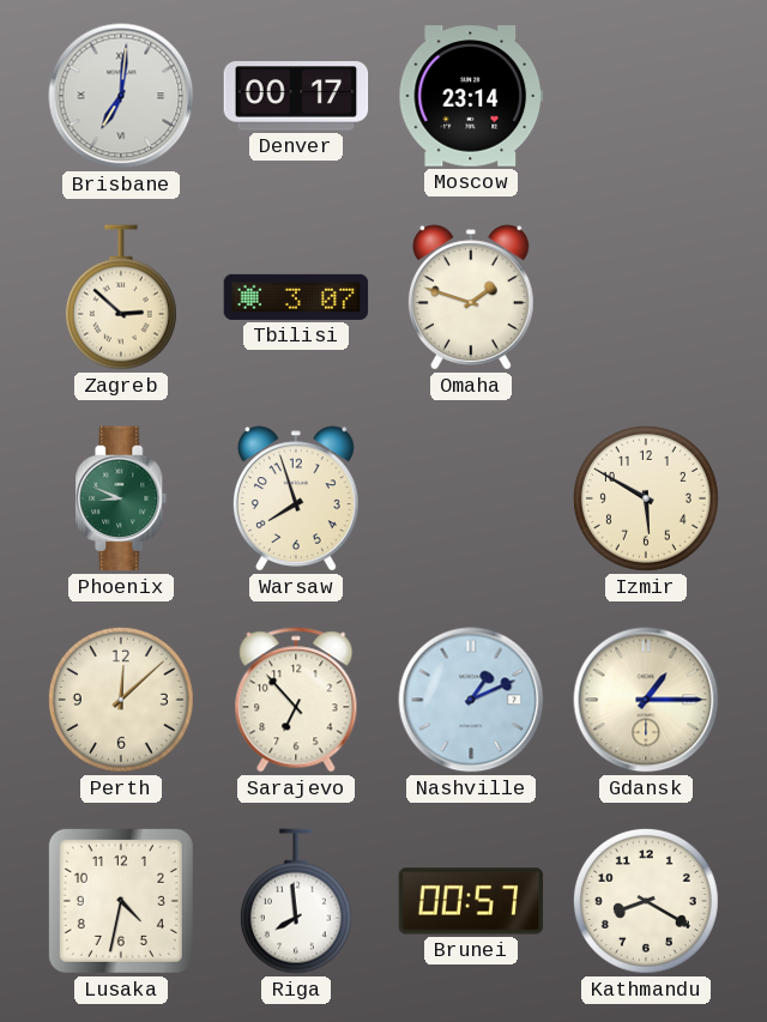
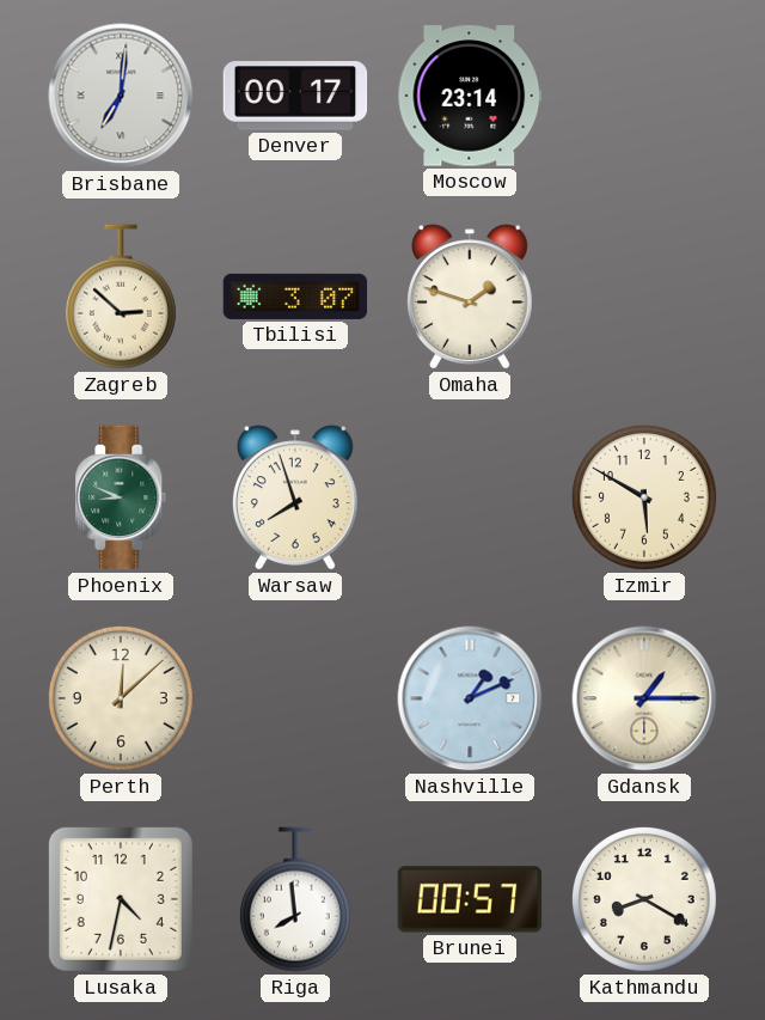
Sarajevo: 6:53 -> none
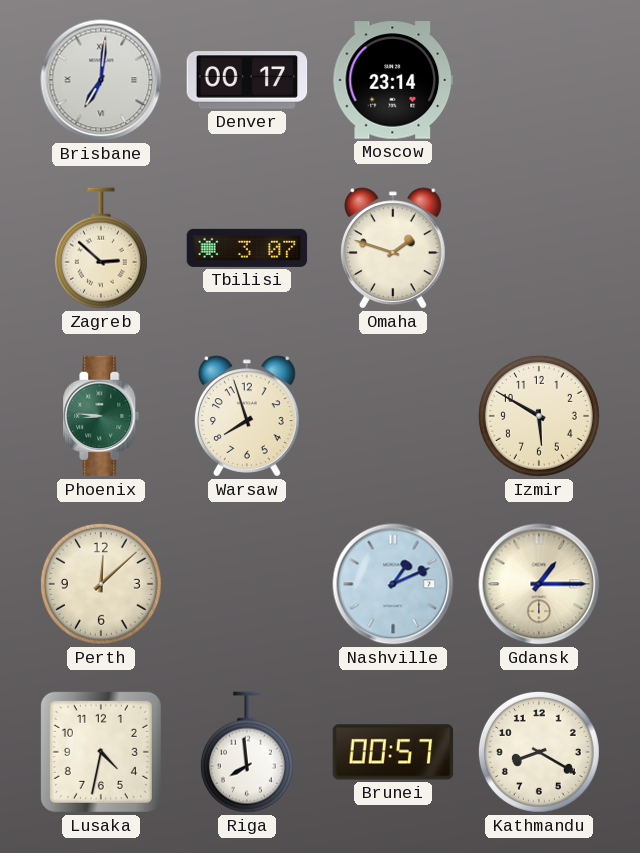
Phoenix: 8:49 -> 8:46
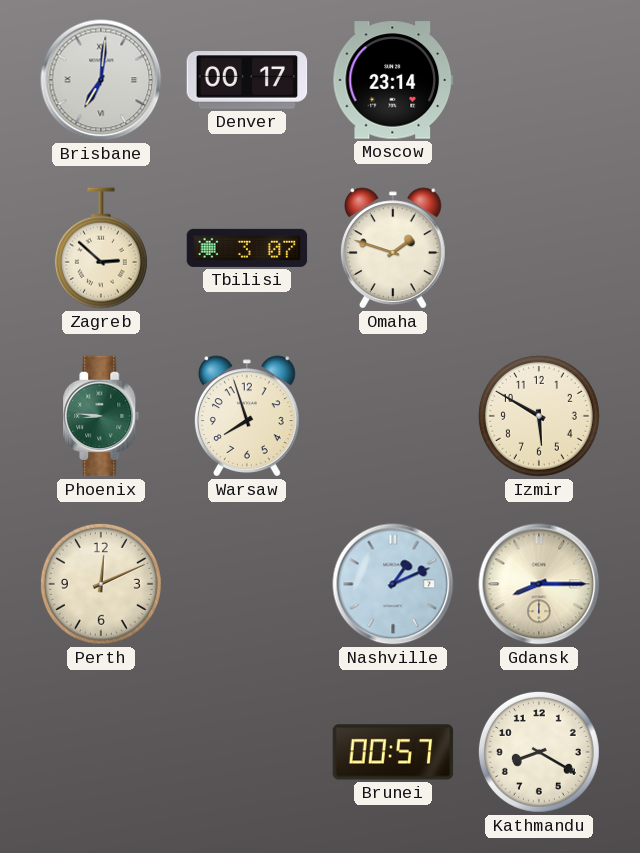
Perth: 12:08 -> 12:11
Gdansk: 1:15 -> 8:15
Lusaka: 4:32 -> none
Riga: 7:59 -> none
